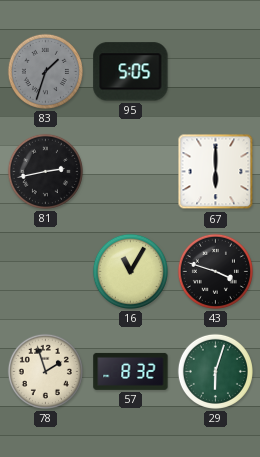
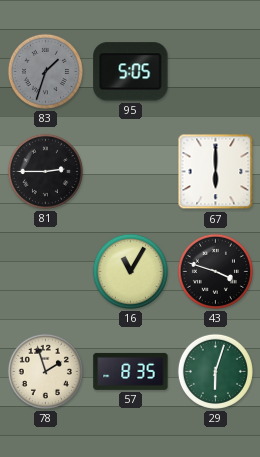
81: 2:43 -> 2:45
57: 8:32 -> 8:35
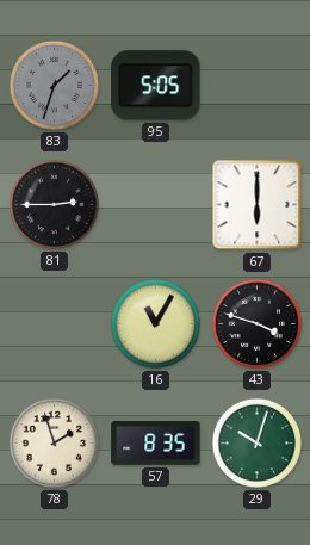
29: 6:03 -> 10:03
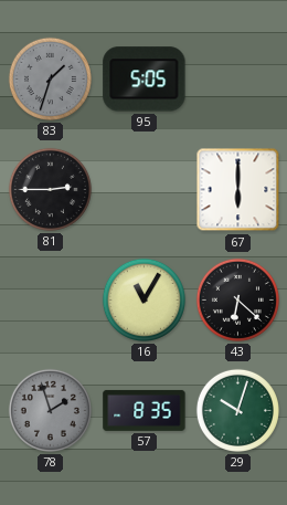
43: 3:48 -> 6:22
78 dial: cream -> grey
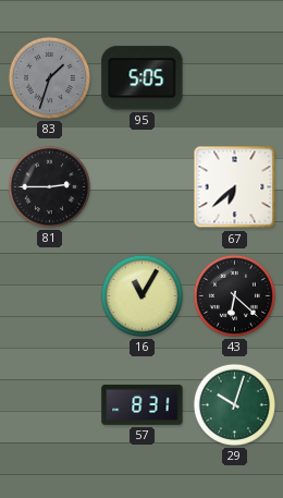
67: 6:00 -> 6:38
78: 1:57 -> none
57: 8:35 -> 8:31
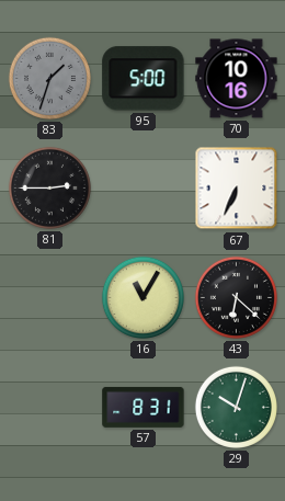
95: 5:05 -> 5:00
70: none -> 10:16
67: 6:38 -> 6:34
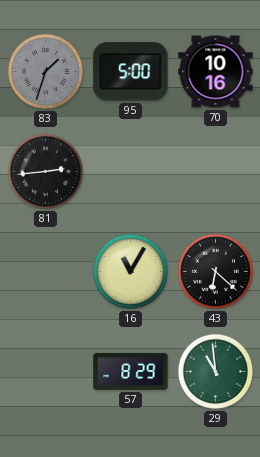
81: 2:45 -> 2:44
67: 6:34 -> none
57: 8:31 -> 8:29
29: 10:03 -> 10:59
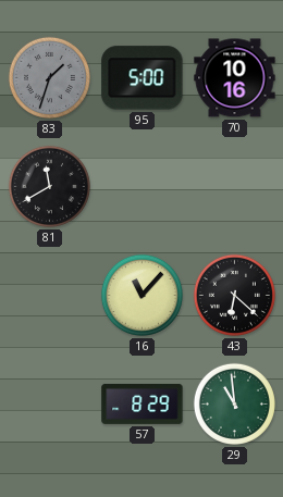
81: 2:44 -> 11:40
16: 11:05 -> 11:07
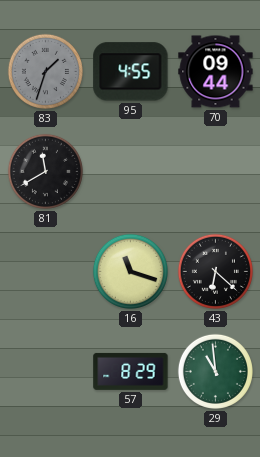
95: 5:00 -> 4:55
70: 10:16 -> 09:44
16: 11:07 -> 11:18
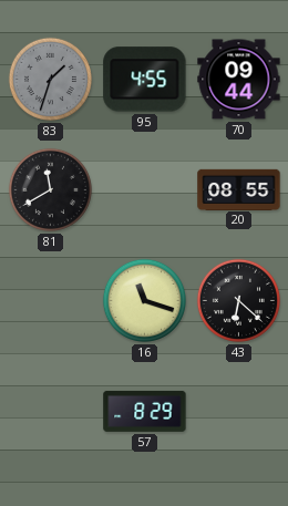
20: none -> 08:55
29: 10:59 -> none
